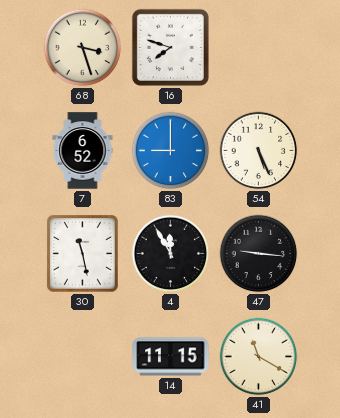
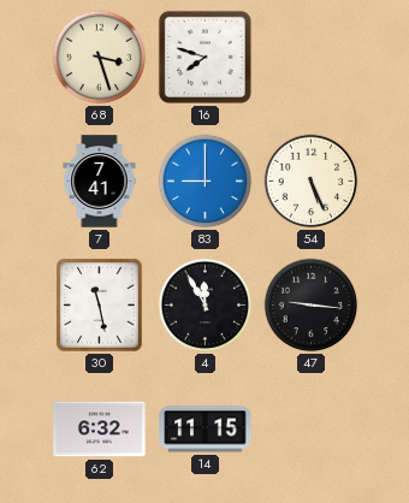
7: 6:52 -> 7:41
62: none -> 6:32
41: 11:20 -> none
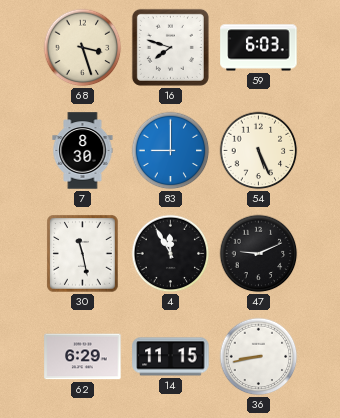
59: none -> 6:03
7: 7:41 -> 8:30
47: 9:16 -> 9:11
62: 6:32 -> 6:29
36: none -> 8:43
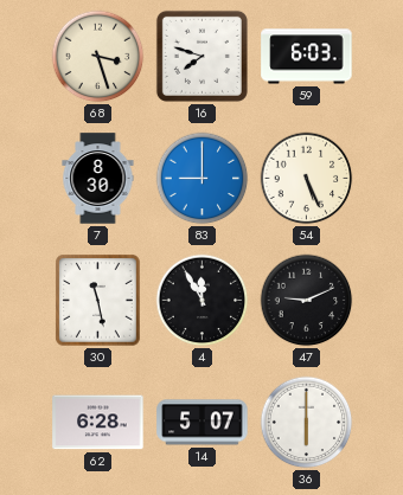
62: 6:29 -> 6:28
14: 11:15 -> 5:07
36: 8:43 -> 6:00
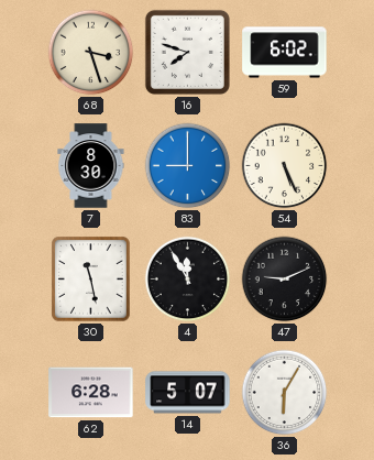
59: 6:03 -> 6:02
36: 6:00 -> 6:05
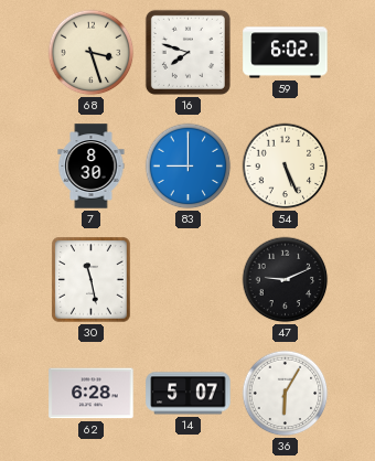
4: 11:55 -> none
